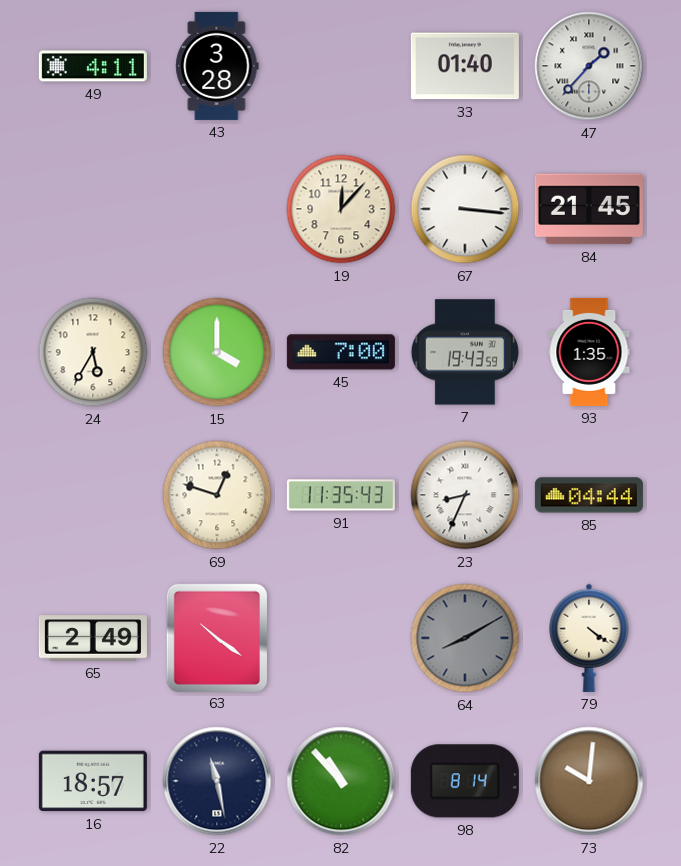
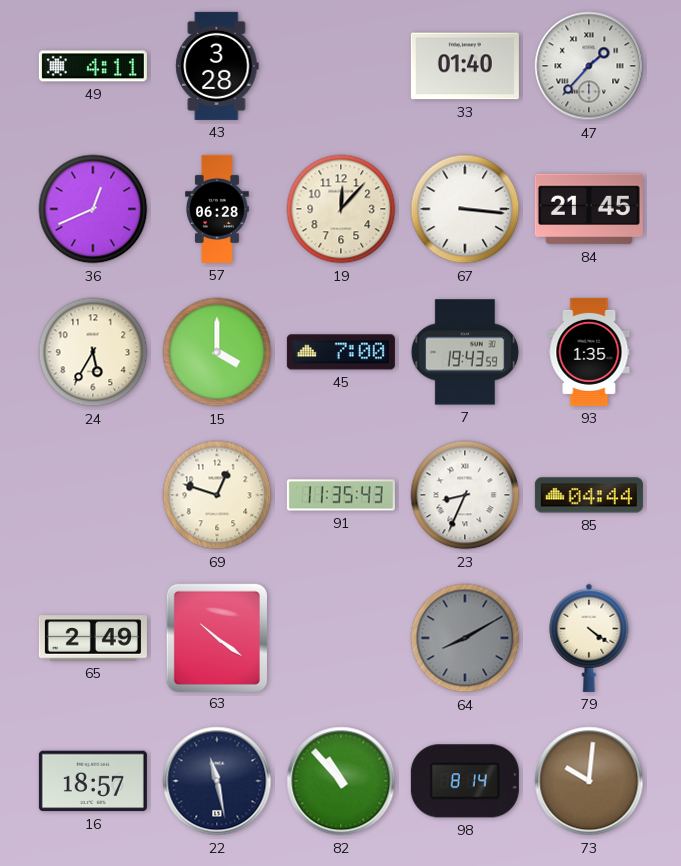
36: none -> 12:41
57: none -> 06:28
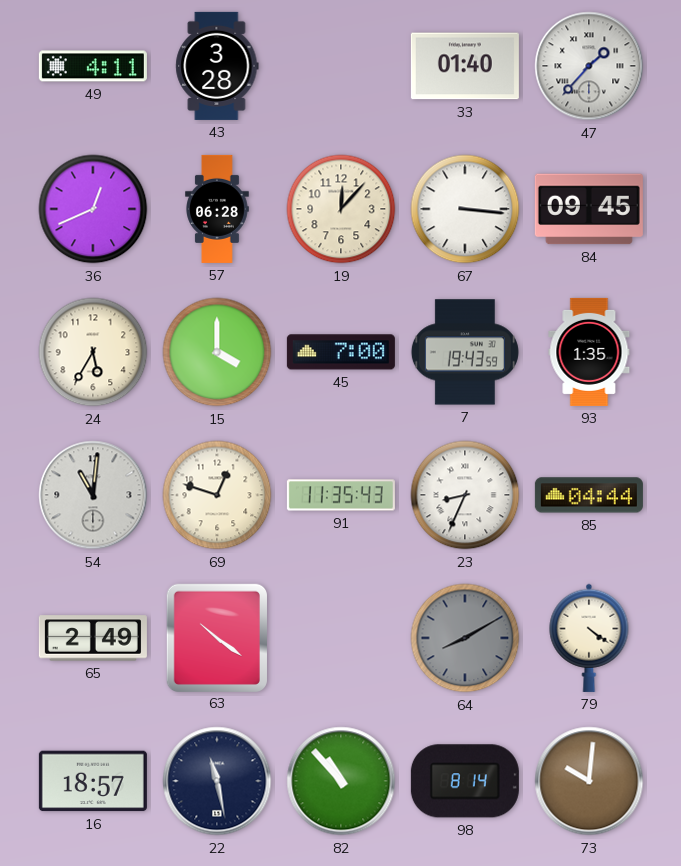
84: 21:45 -> 09:45
54: none -> 11:01
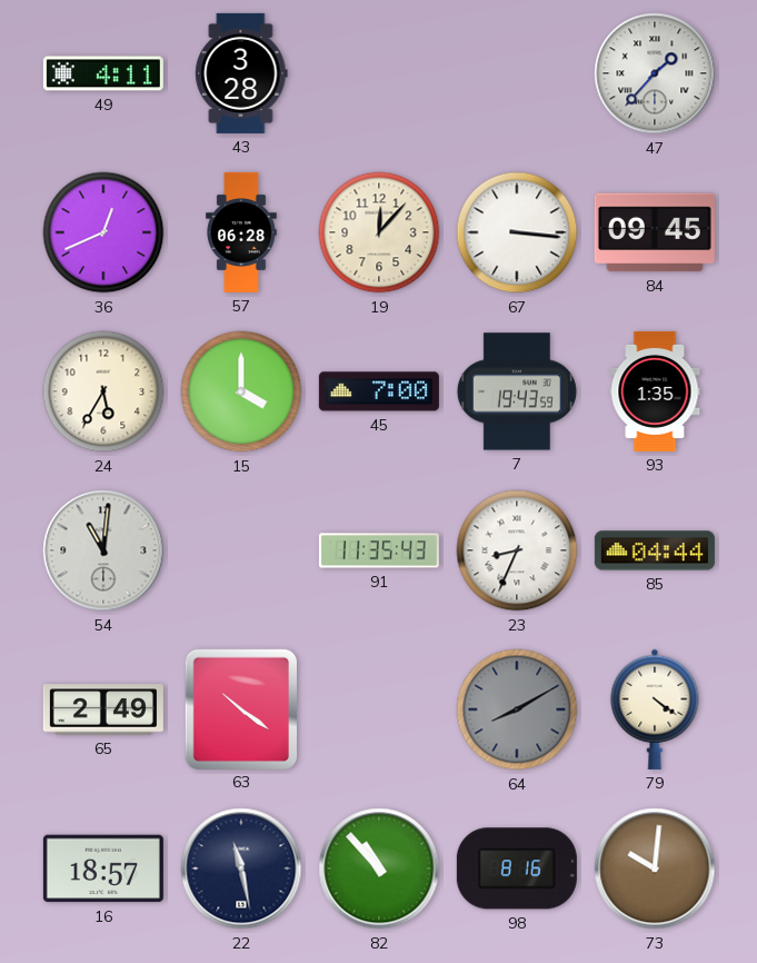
33: 01:40 -> none
69: 12:48 -> none
98: 8:14 -> 8:16
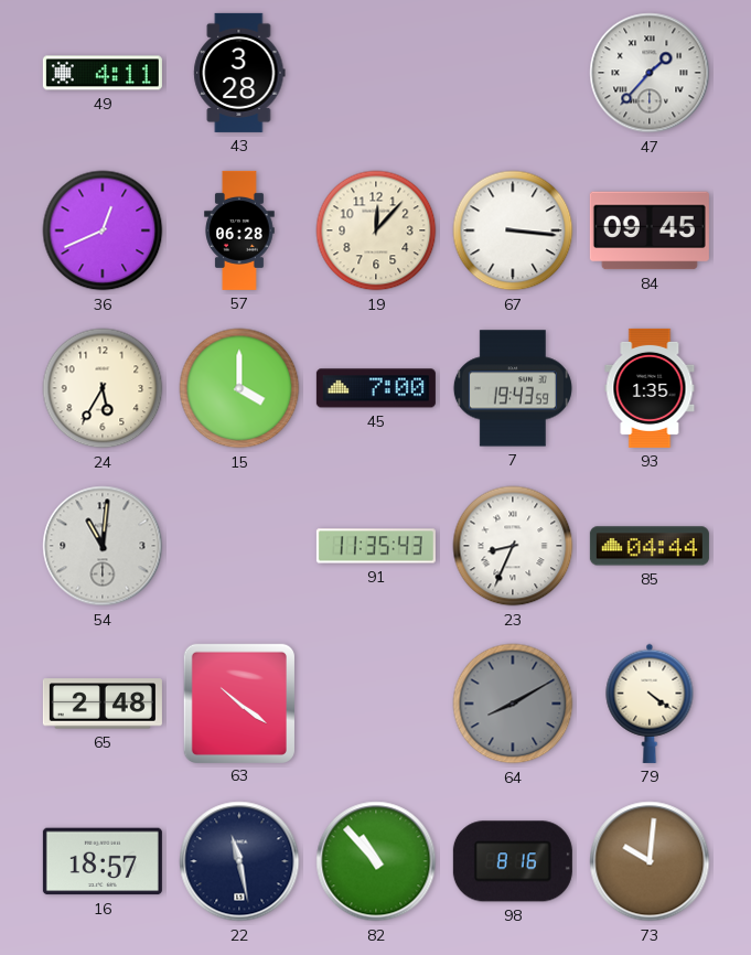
65: 2:49 -> 2:48
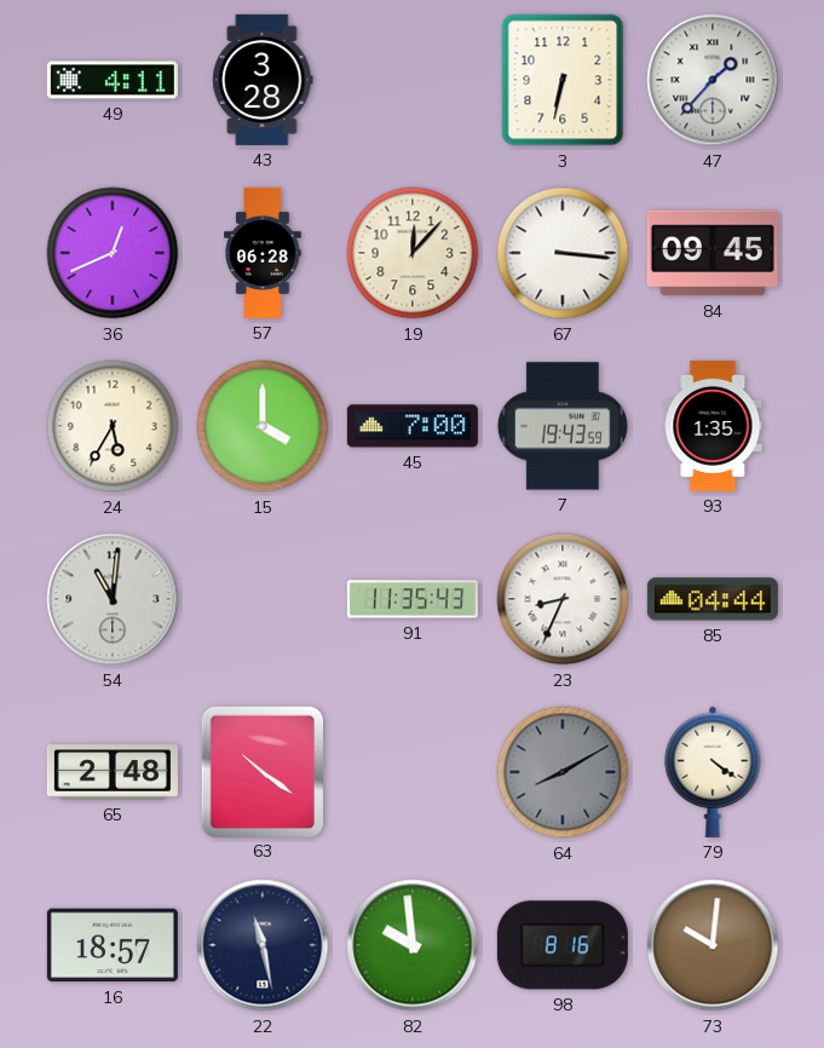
3: none -> 6:32
82: 10:53 -> 9:59
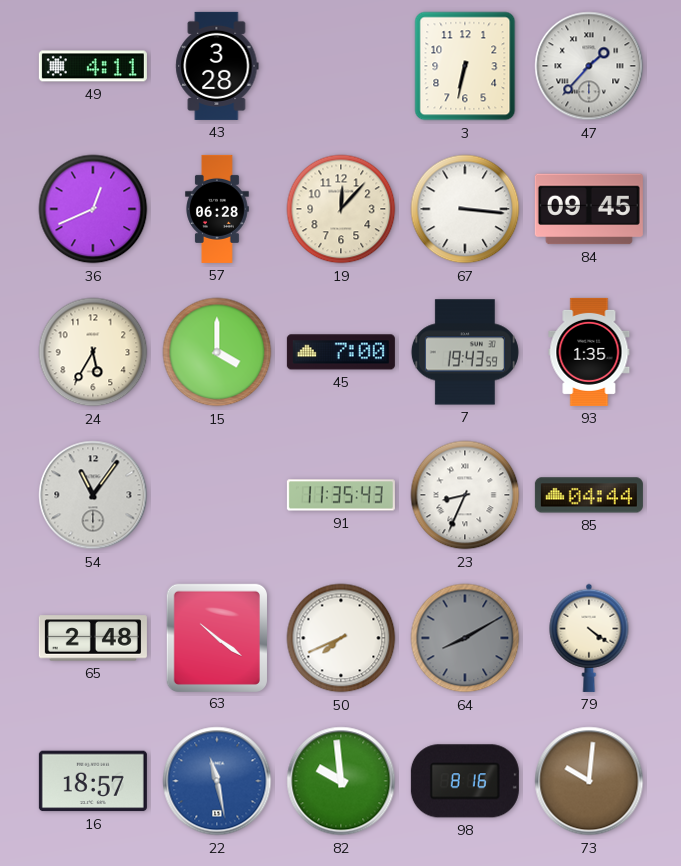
54: 11:01 -> 11:06
50: none -> 7:41
22 dial: navy -> blue
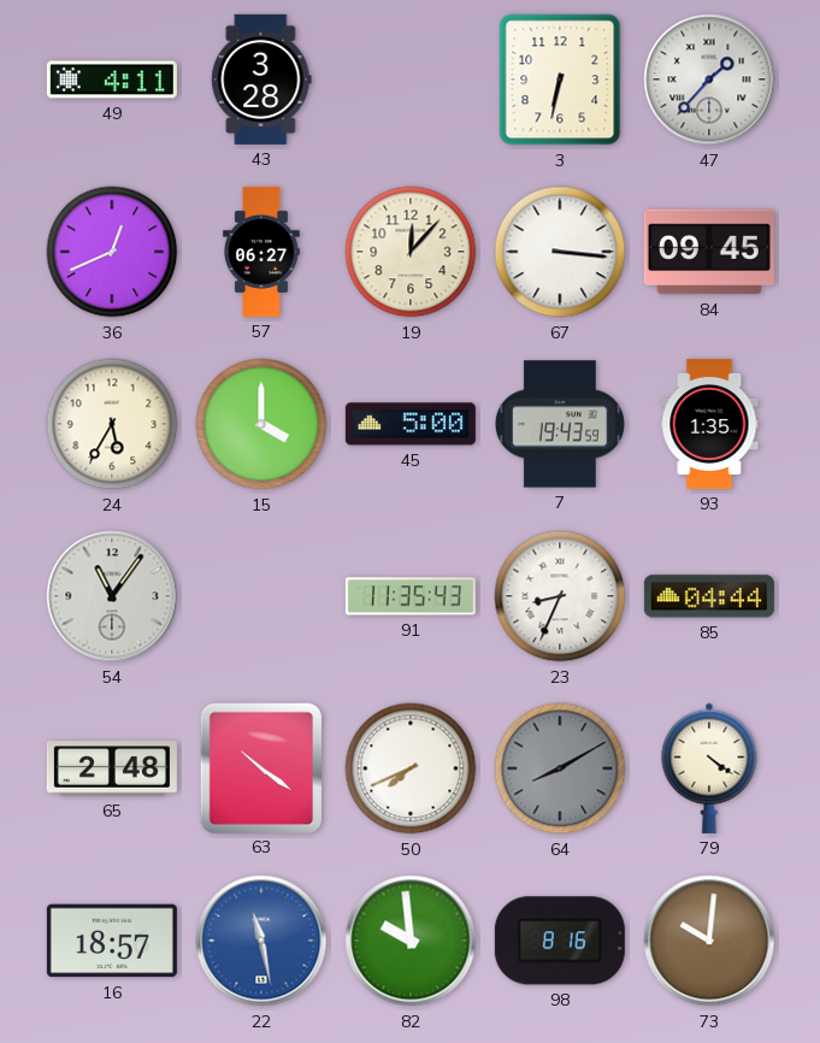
57: 06:28 -> 06:27
45: 7:00 -> 5:00
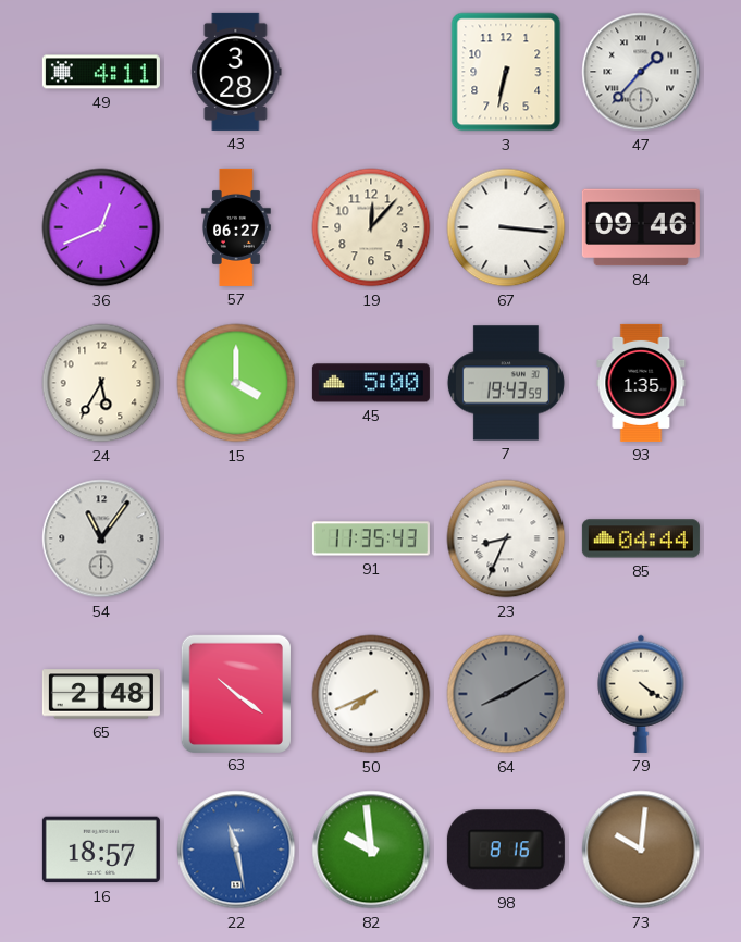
84: 09:45 -> 09:46
